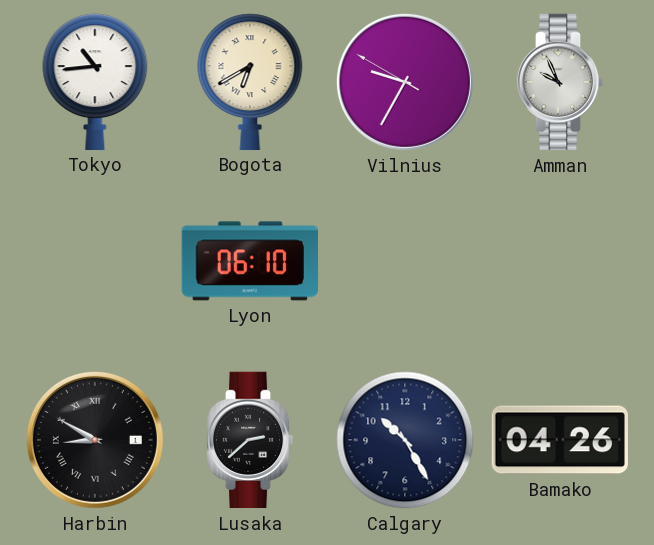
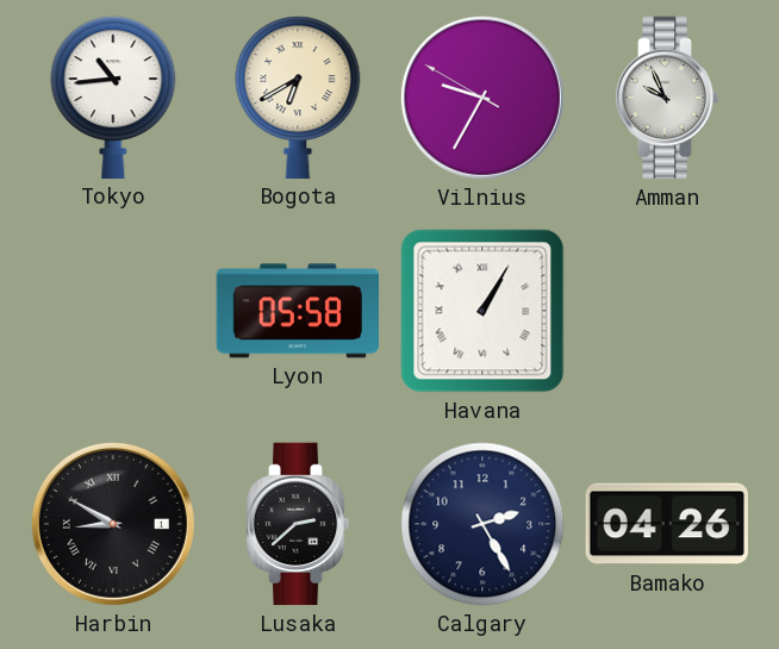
Lyon: 06:10 -> 05:58
Havana: none -> 1:05
Calgary: 10:25 -> 2:25
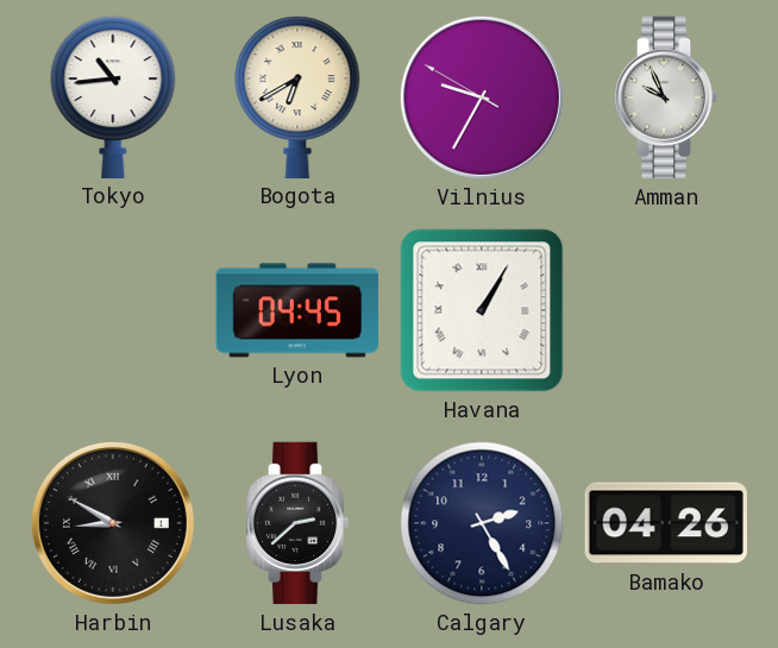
Lyon: 05:58 -> 04:45
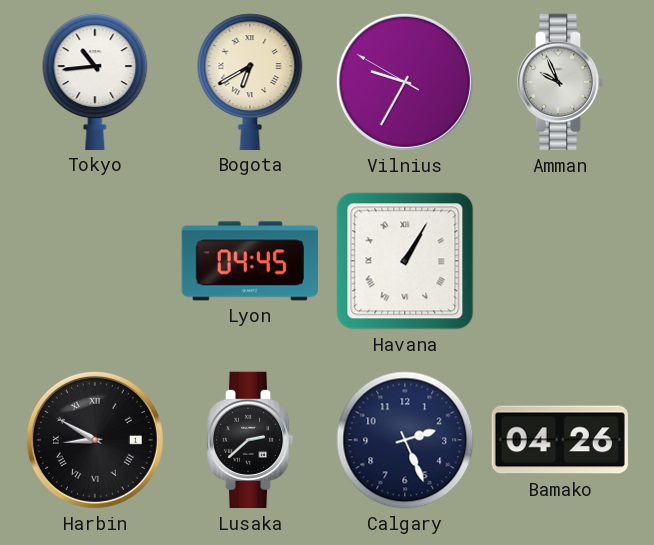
Calgary: 2:25 -> 2:26
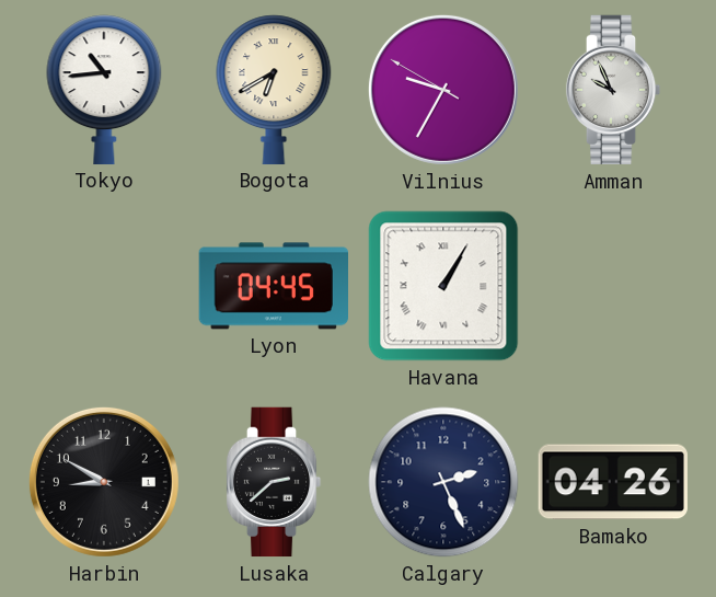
Harbin numerals: Roman -> Arabic
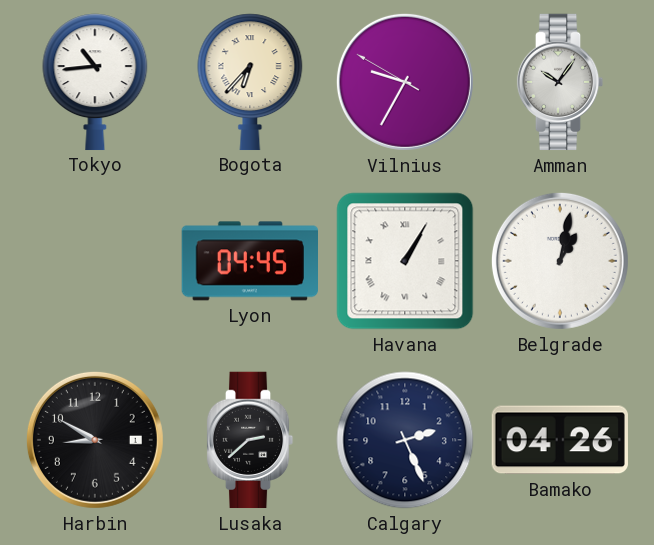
Bogota: 6:40 -> 6:37
Amman: 9:56 -> 10:06
Belgrade: none -> 1:02
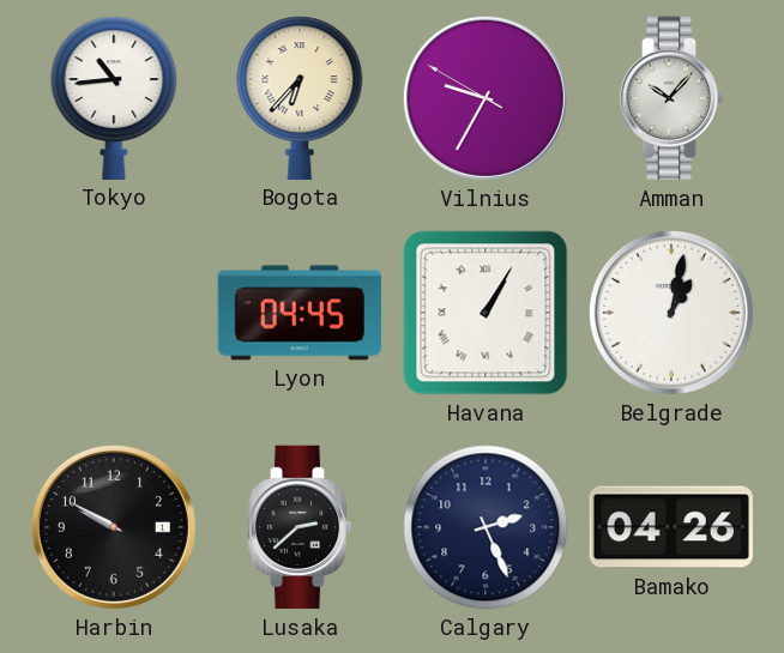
Amman: 10:06 -> 10:07
Harbin: 8:50 -> 9:50
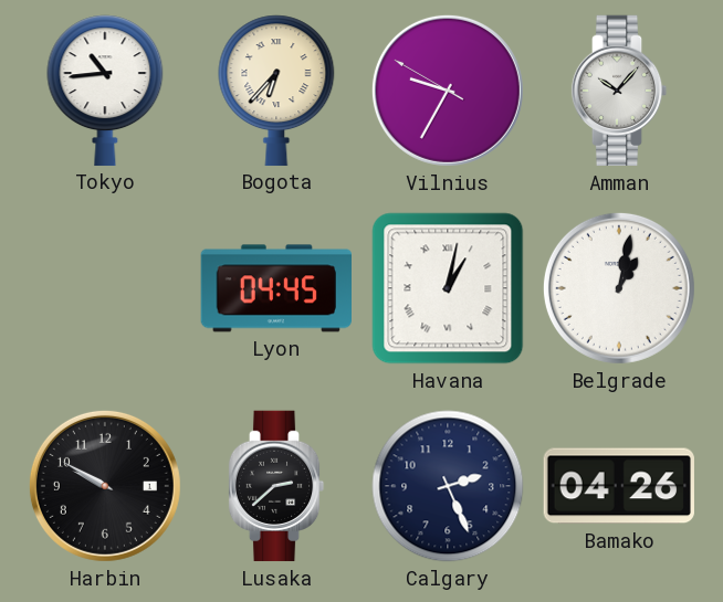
Havana: 1:05 -> 1:02
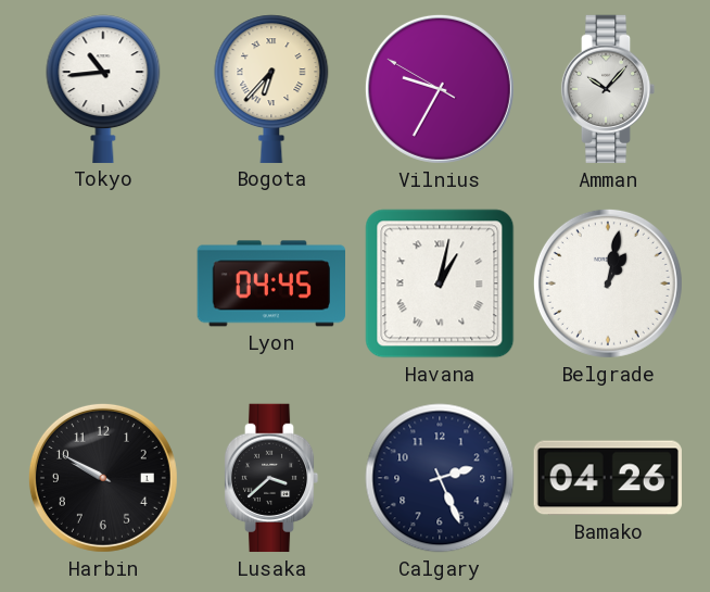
Lusaka: 2:38 -> 3:38
